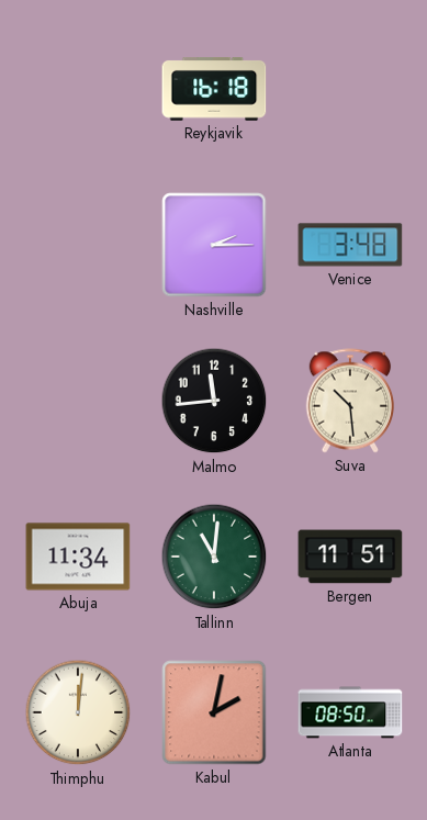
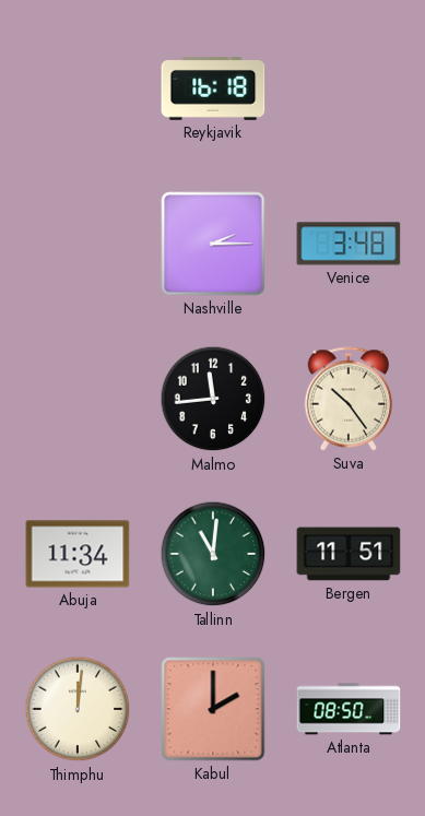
Suva: 10:29 -> 10:24
Kabul: 2:02 -> 2:00
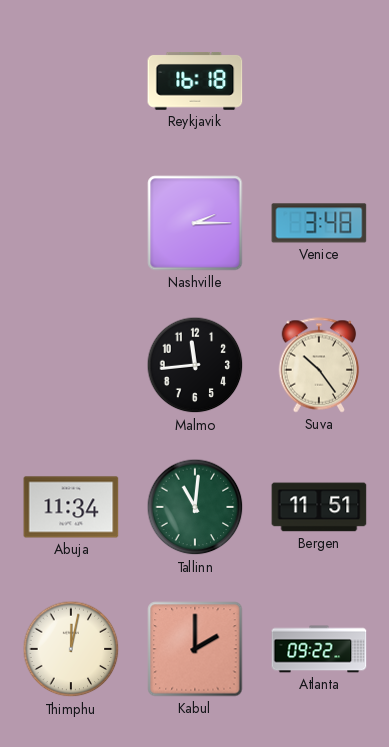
Thimphu: 12:01 -> 12:02
Atlanta: 08:50 -> 09:22
